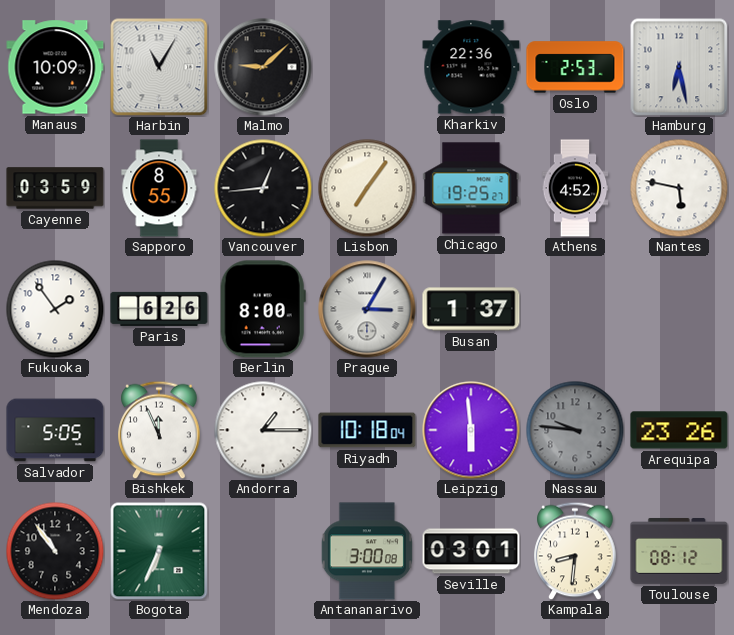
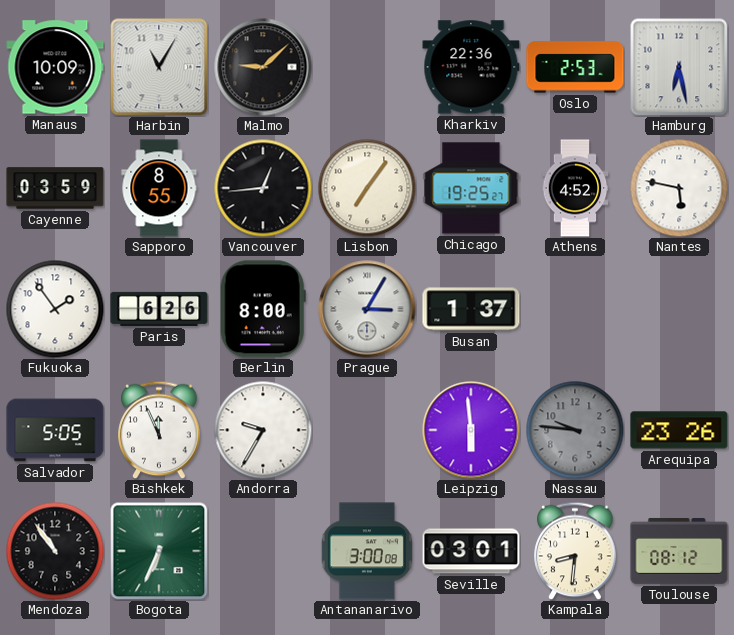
Andorra: 1:15 -> 9:35
Riyadh: 10:18 -> none
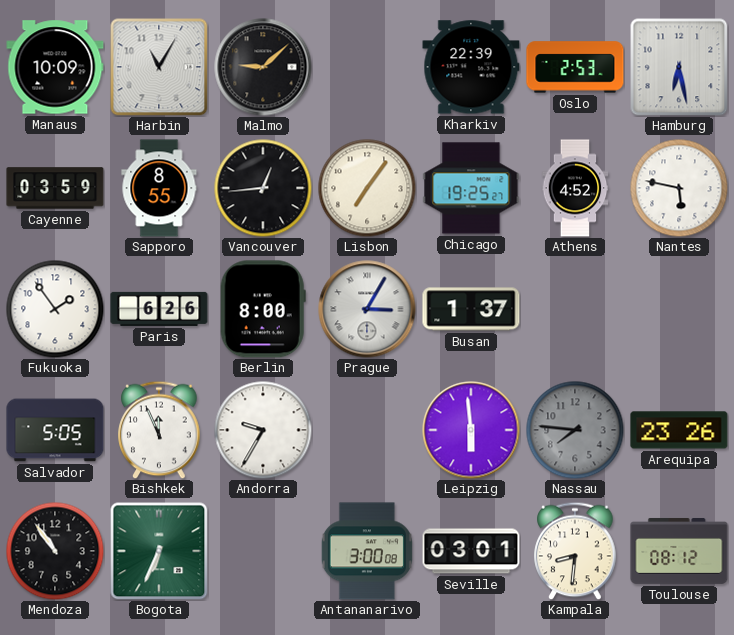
Kharkiv: 22:36 -> 22:39
Nassau: 9:46 -> 7:46
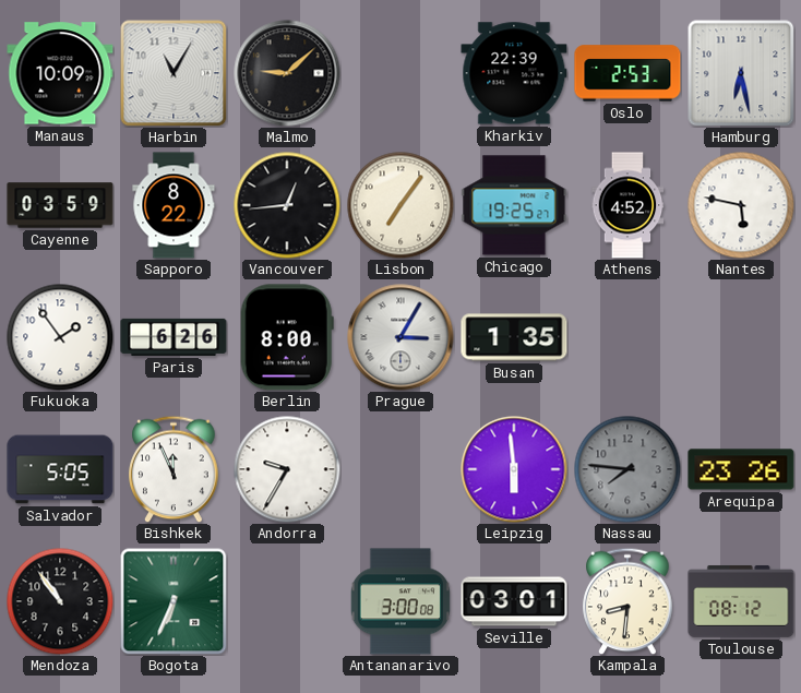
Sapporo: 8:55 -> 8:22
Busan: 1:37 -> 1:35
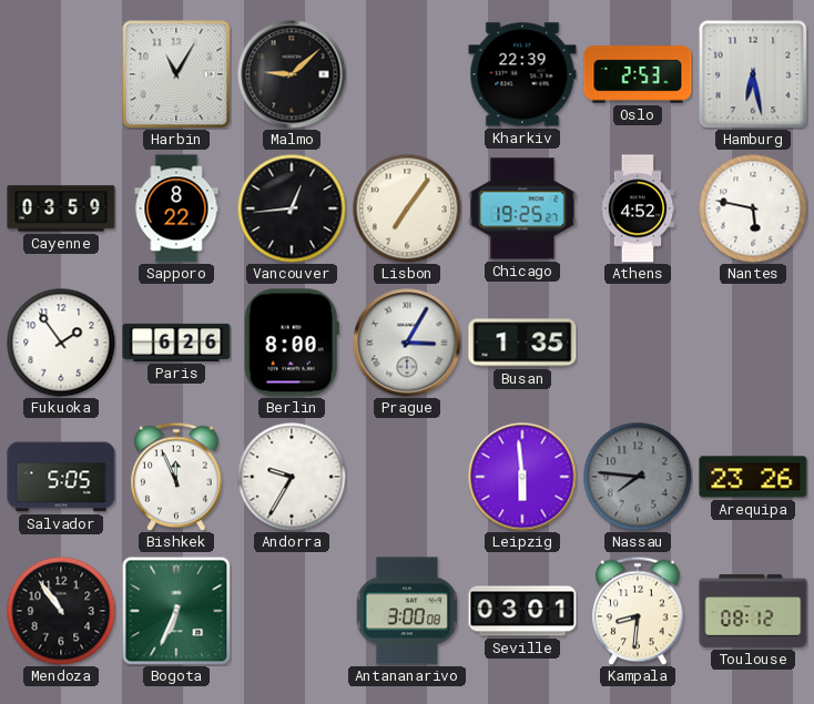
Manaus: 10:09 -> none
